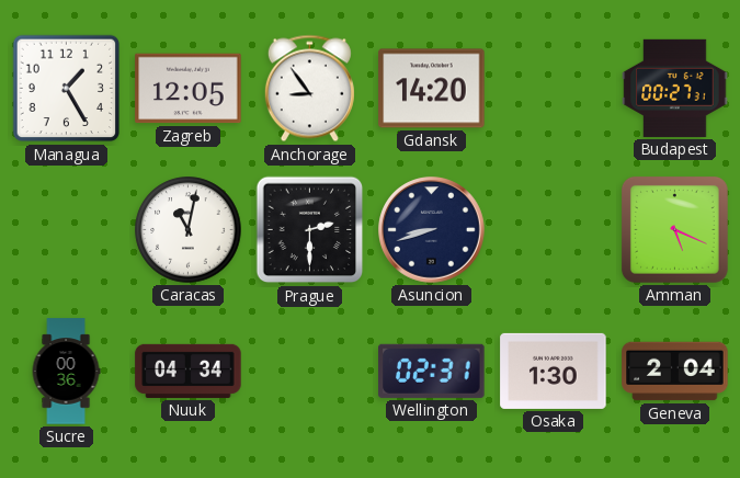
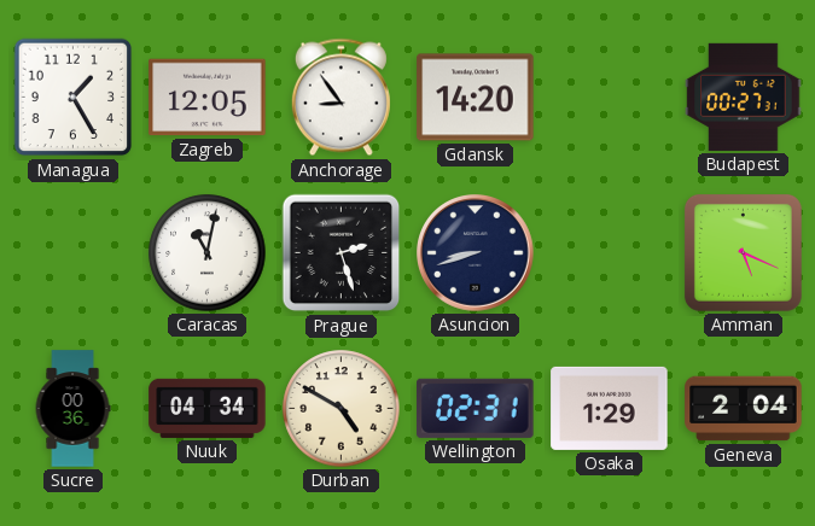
Prague: 2:30 -> 2:27
Durban: none -> 4:50
Osaka: 1:30 -> 1:29
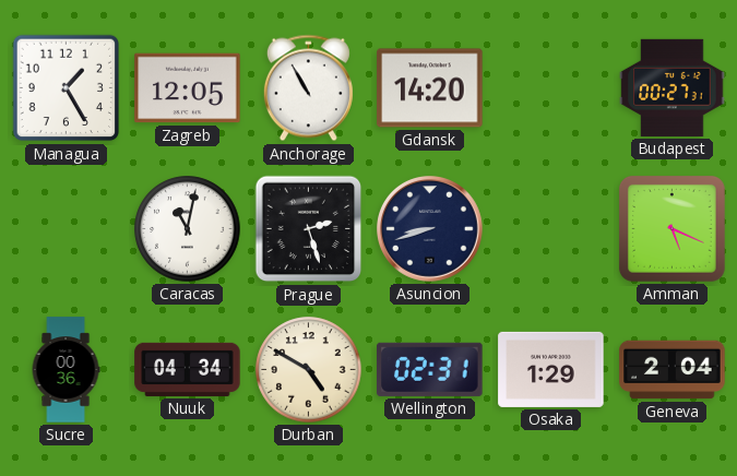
Anchorage: 8:54 -> 10:55
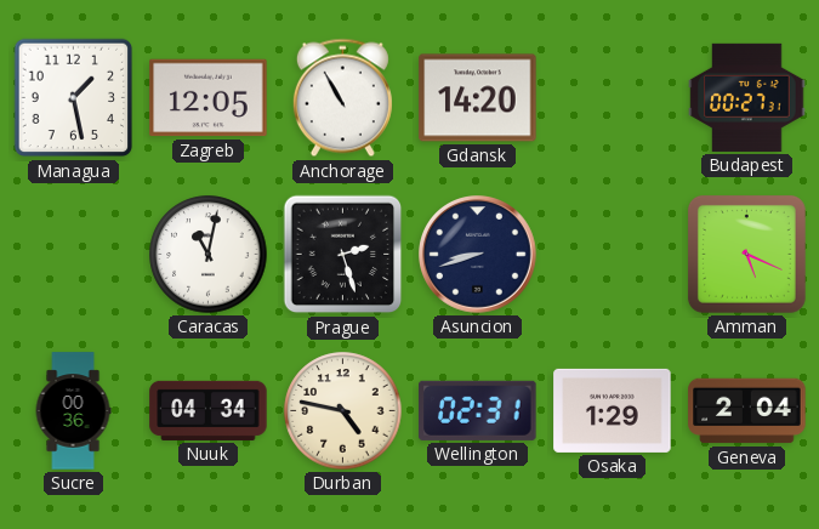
Managua: 1:25 -> 1:28
Durban: 4:50 -> 4:47
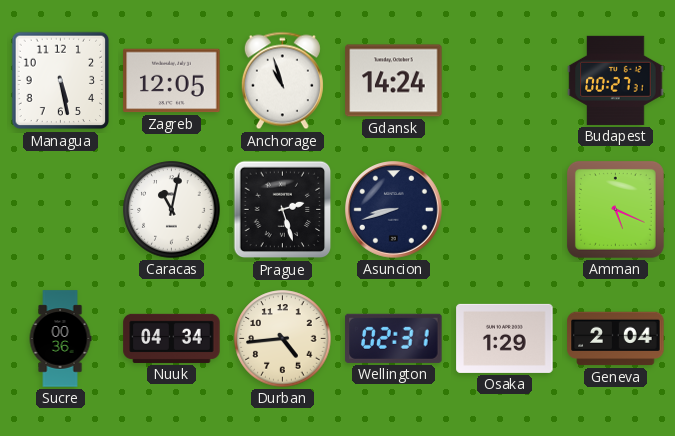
Managua: 1:28 -> 5:28
Anchorage: 10:55 -> 10:57
Gdansk: 14:20 -> 14:24
Durban: 4:47 -> 4:44
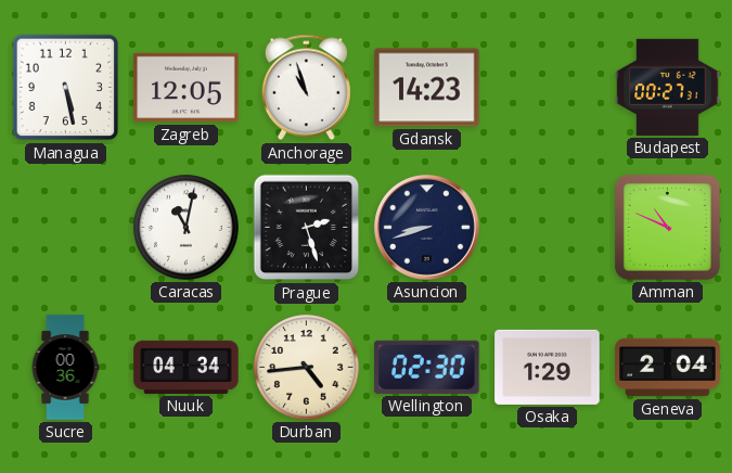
Gdansk: 14:24 -> 14:23
Amman: 5:19 -> 10:49
Wellington: 02:31 -> 02:30
